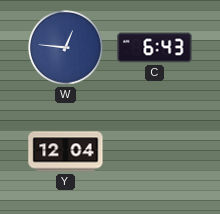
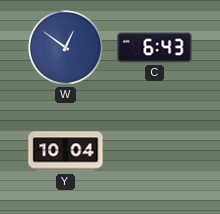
W: 12:46 -> 12:51
Y: 12:04 -> 10:04
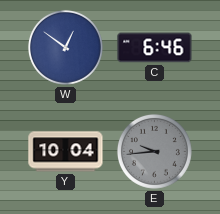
C: 6:43 -> 6:46
E: none -> 9:44
